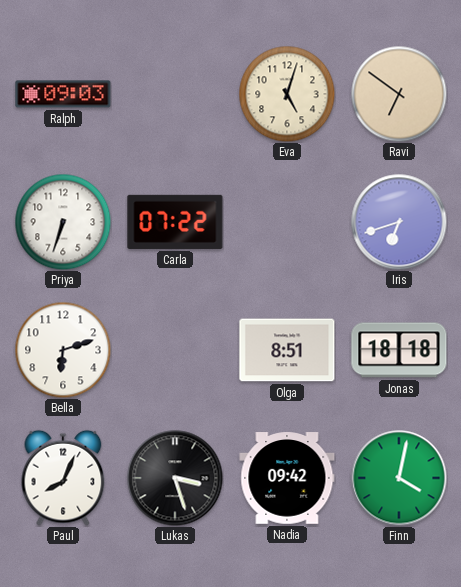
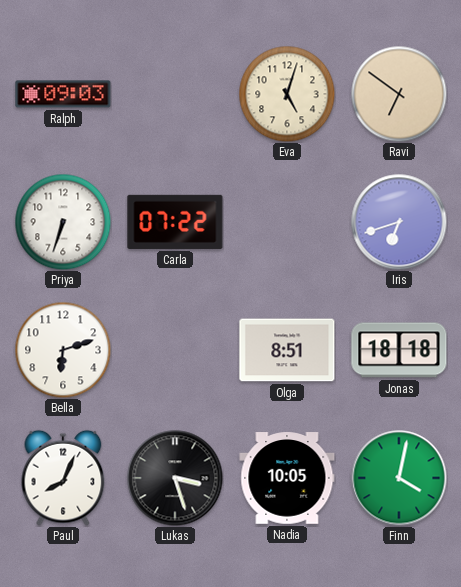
Nadia: 09:42 -> 10:05
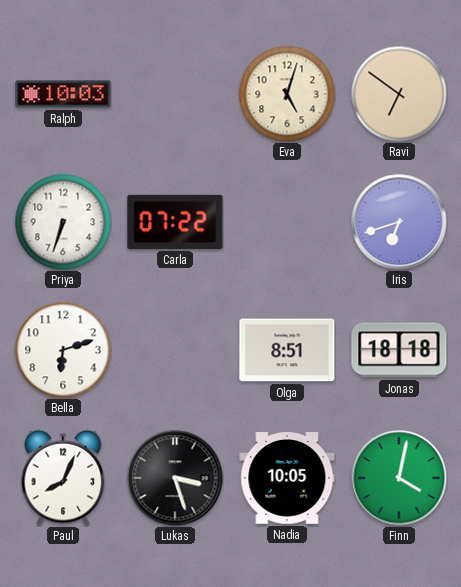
Ralph: 09:03 -> 10:03
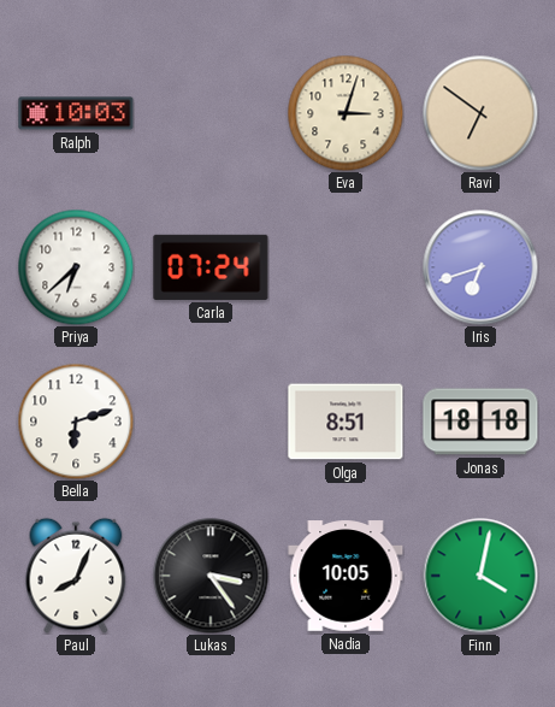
Eva: 5:03 -> 3:03
Priya: 6:33 -> 6:38
Carla: 07:22 -> 07:24
Lukas: 3:27 -> 3:24
